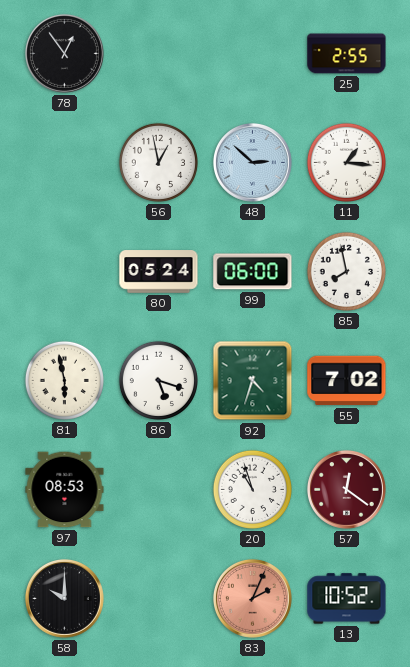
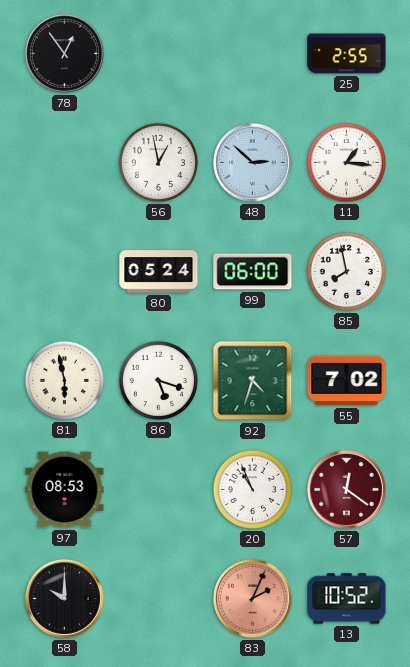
20: 10:57 -> 10:56
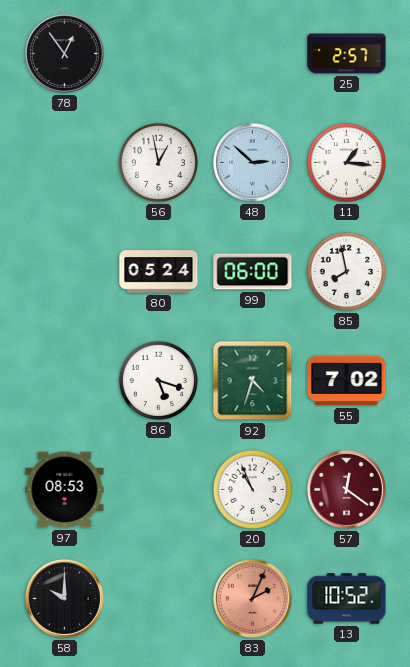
25: 2:55 -> 2:57
81: 5:58 -> none
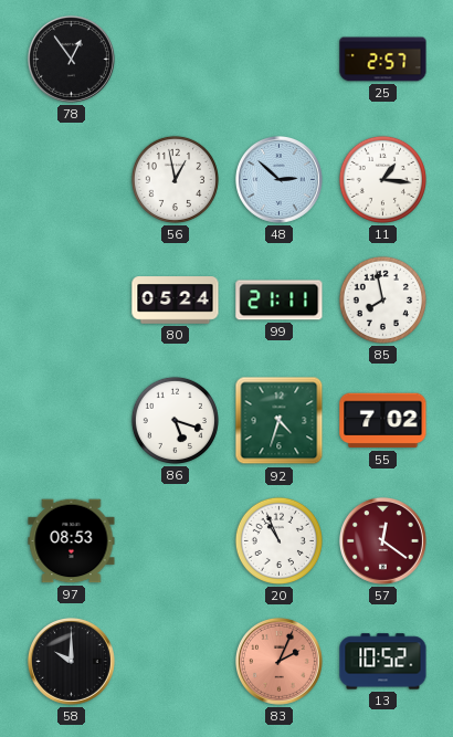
99: 06:00 -> 21:11
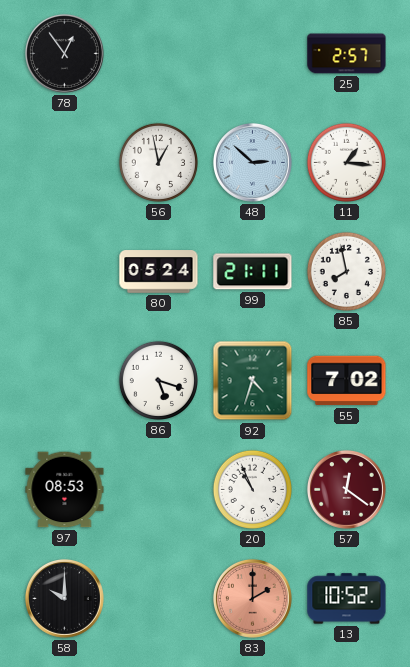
83: 2:04 -> 2:00
